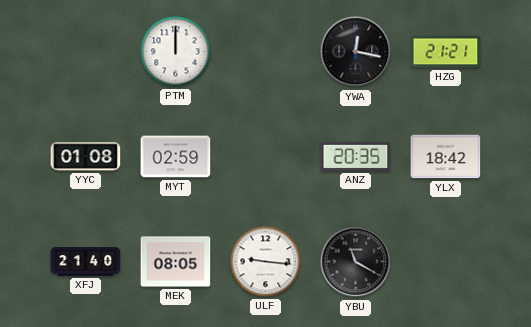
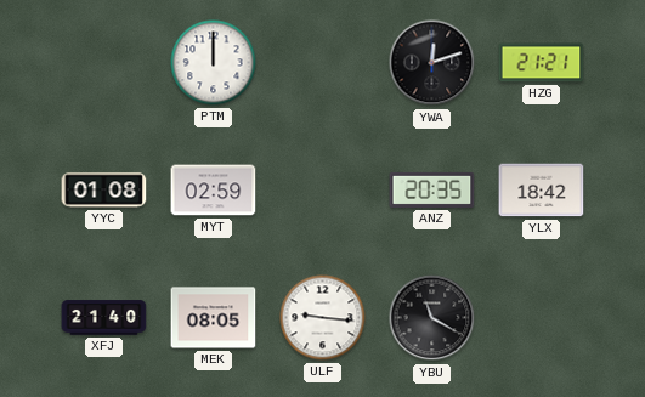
YWA: 12:17 -> 12:12
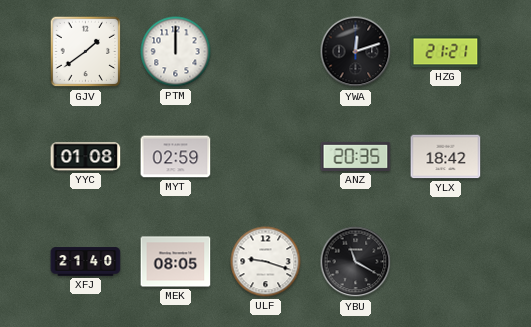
GJV: none -> 1:39
ULF: 9:16 -> 9:18
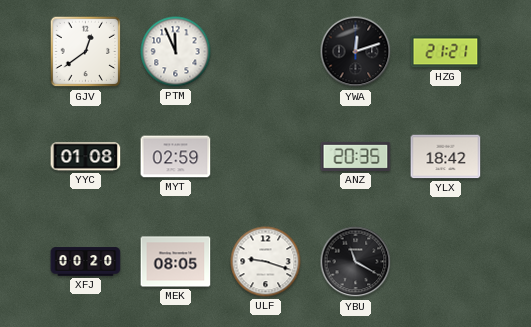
GJV: 1:39 -> 12:39
PTM: 12:00 -> 11:56
XFJ: 21:40 -> 00:20
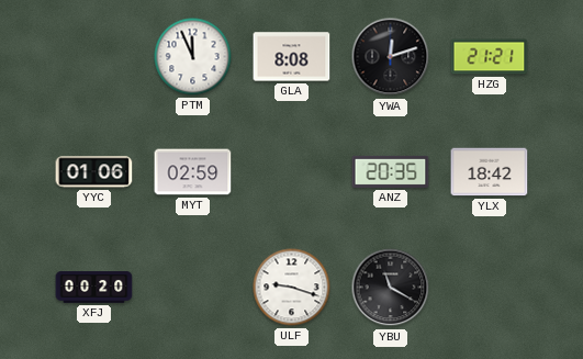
GJV: 12:39 -> none
GLA: none -> 8:08
YYC: 01:08 -> 01:06
MEK: 08:05 -> none
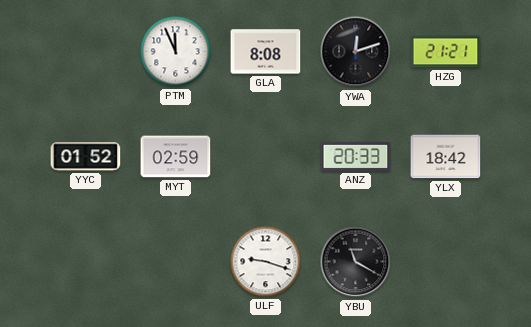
YYC: 01:06 -> 01:52
ANZ: 20:35 -> 20:33
XFJ: 00:20 -> none
